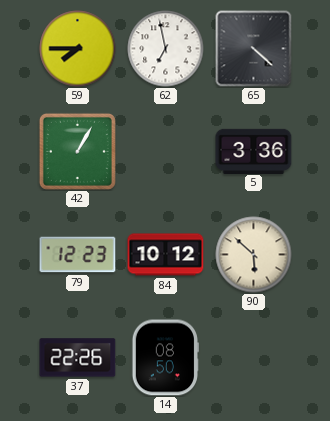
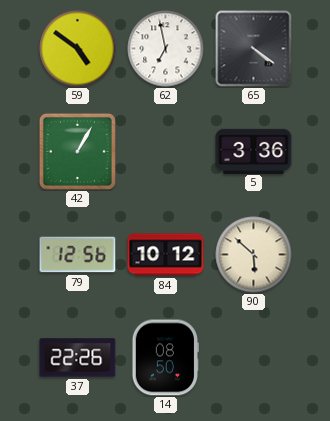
59: 7:45 -> 4:51
65: 4:22 -> 4:21
79: 12:23 -> 12:56
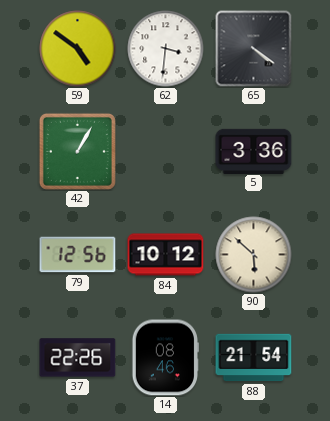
62: 6:58 -> 3:31
14: 08:50 -> 08:46
88: none -> 21:54
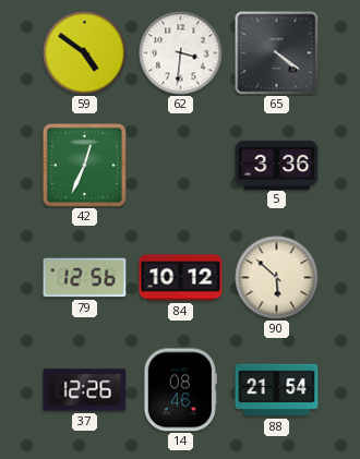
42: 1:05 -> 12:34
37: 22:26 -> 12:26
